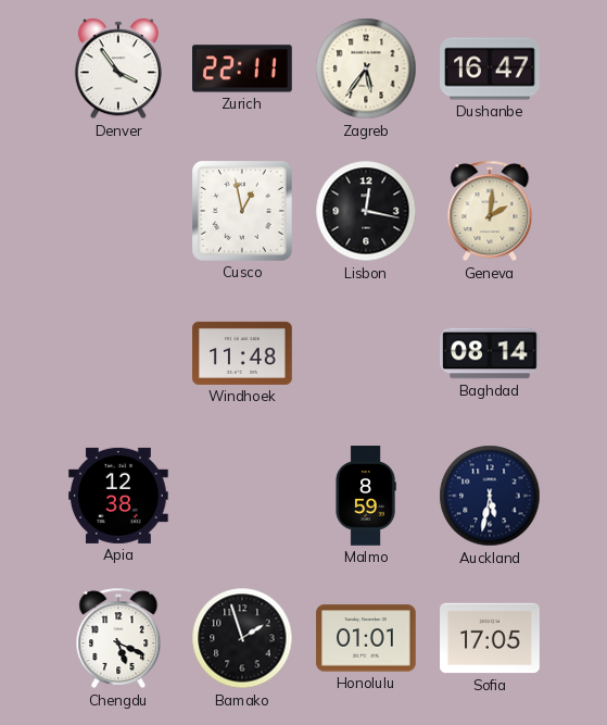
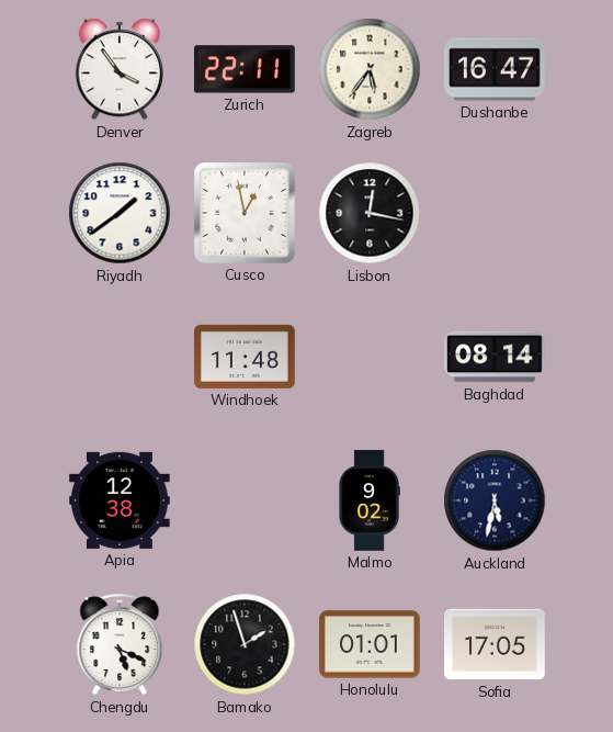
Riyadh: none -> 1:39
Geneva: 2:01 -> none
Malmo: 8:59 -> 9:02
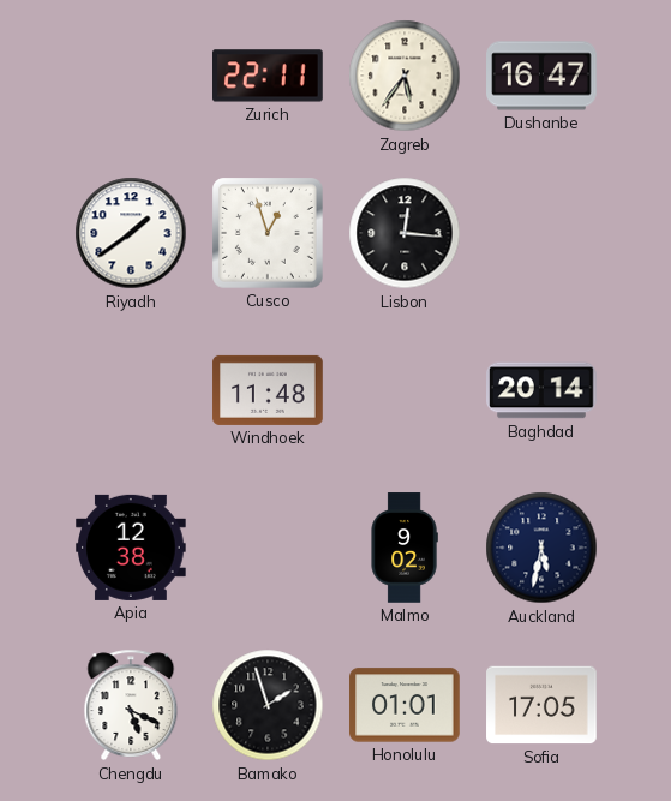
Denver: 3:54 -> none
Cusco: 12:58 -> 12:57
Lisbon: 12:17 -> 12:16
Baghdad: 08:14 -> 20:14
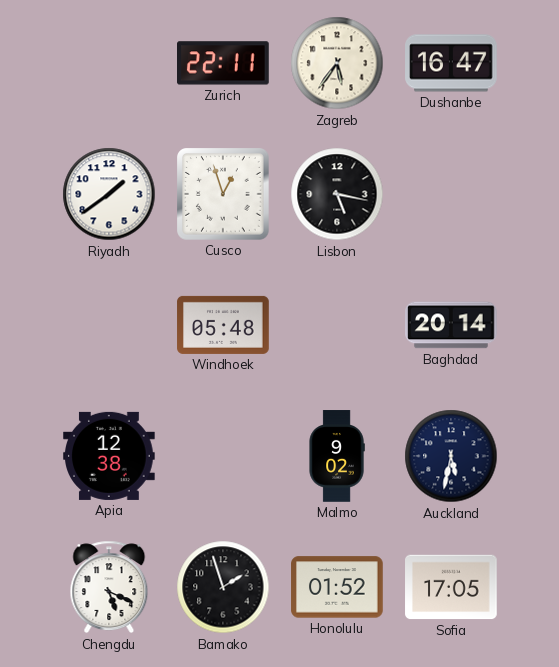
Lisbon: 12:16 -> 5:17
Windhoek: 11:48 -> 05:48
Honolulu: 01:01 -> 01:52
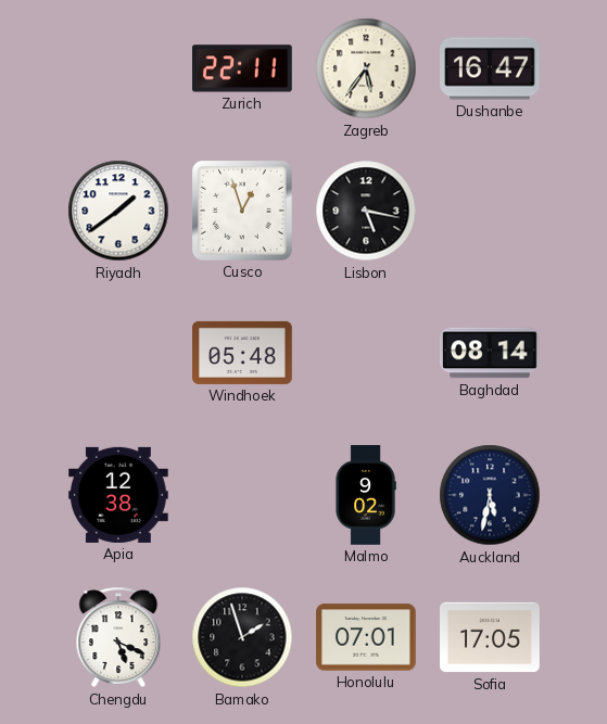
Baghdad: 20:14 -> 08:14
Honolulu: 01:52 -> 07:01
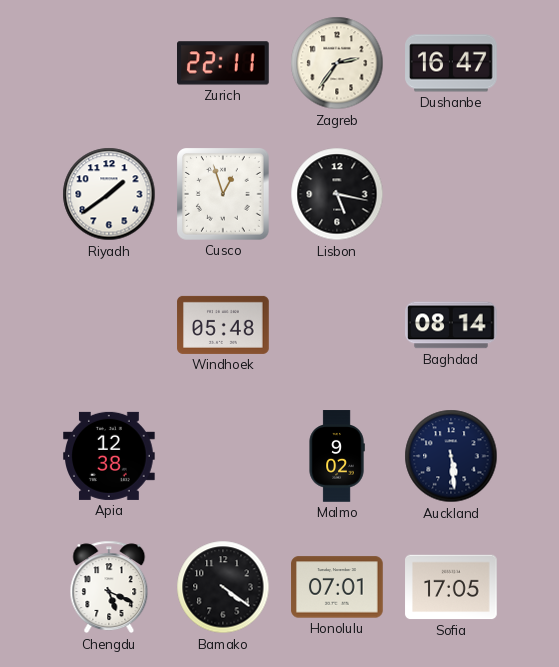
Zagreb: 5:36 -> 2:36
Auckland: 5:32 -> 5:29
Bamako: 1:57 -> 4:21
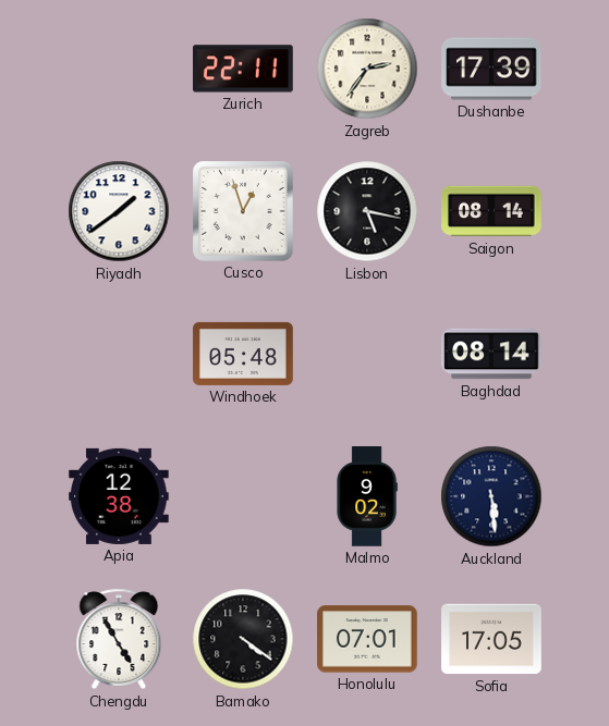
Dushanbe: 16:47 -> 17:39
Saigon: none -> 08:14
Chengdu: 5:19 -> 4:55
